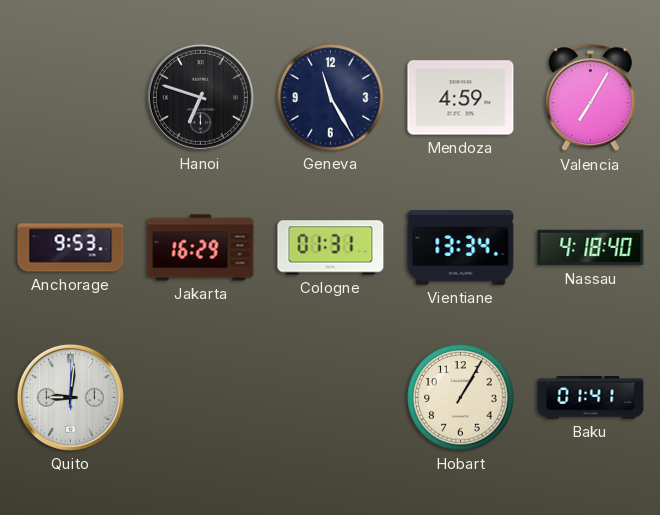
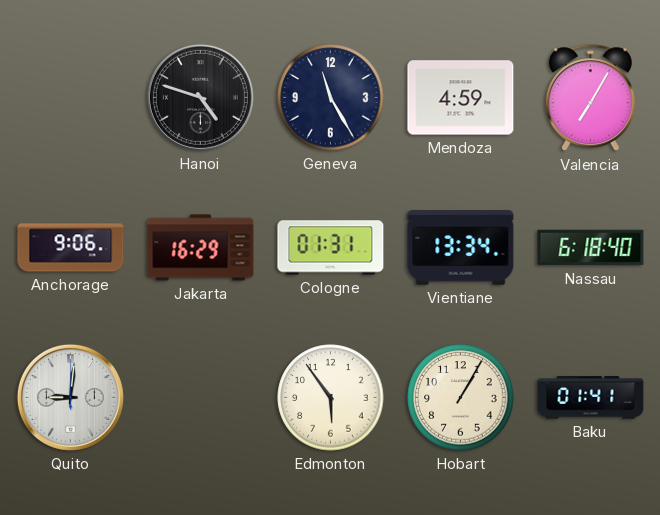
Hanoi: 6:48 -> 4:48
Anchorage: 9:53 -> 9:06
Nassau: 4:18 -> 6:18
Edmonton: none -> 5:54
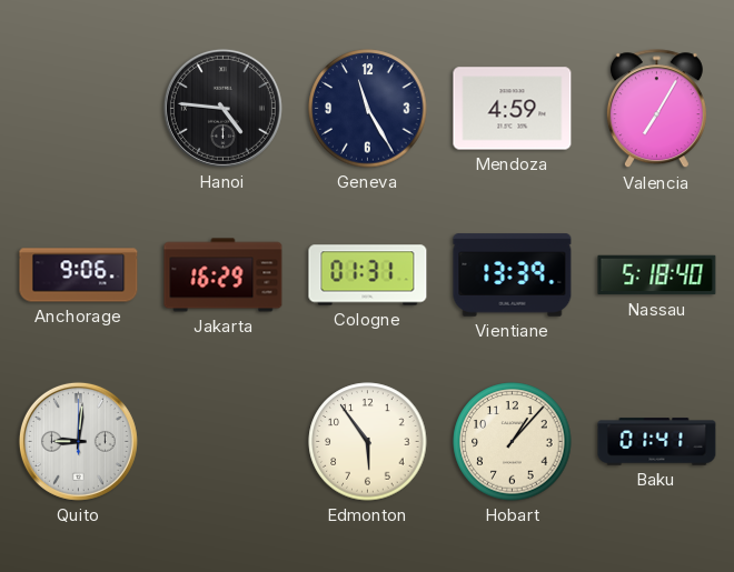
Hanoi: 4:48 -> 4:46
Vientiane: 13:34 -> 13:39
Nassau: 6:18 -> 5:18
Hobart: 1:05 -> 1:07
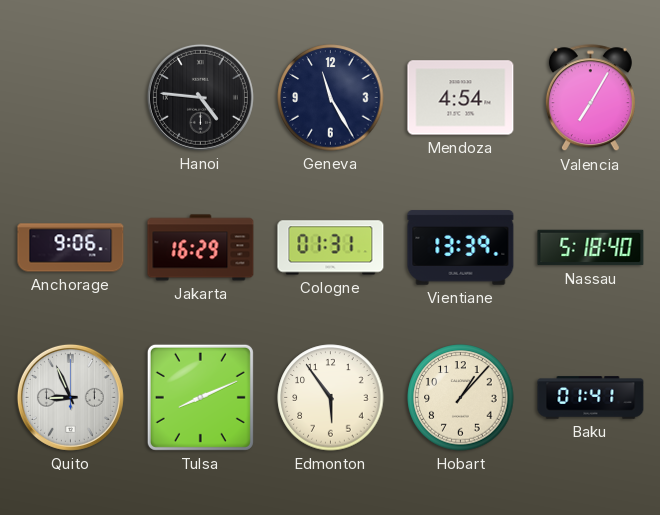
Mendoza: 4:59 -> 4:54
Quito: 9:01 -> 8:56
Tulsa: none -> 8:11
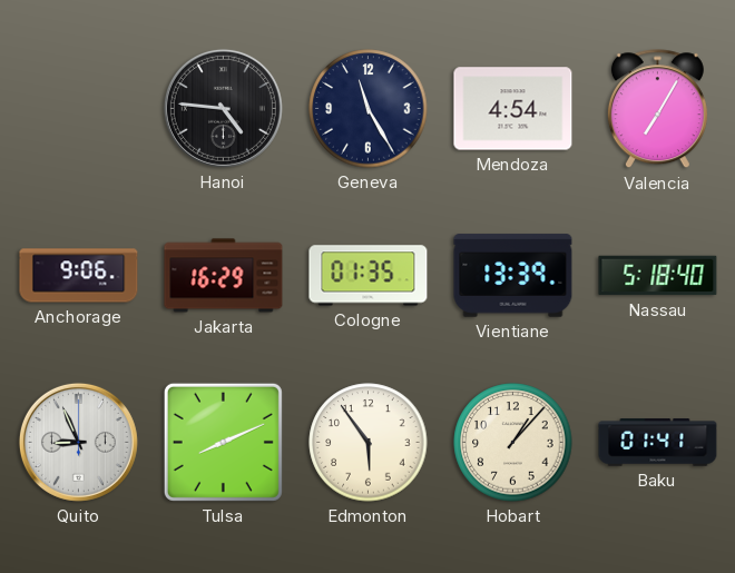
Cologne: 01:31 -> 01:35
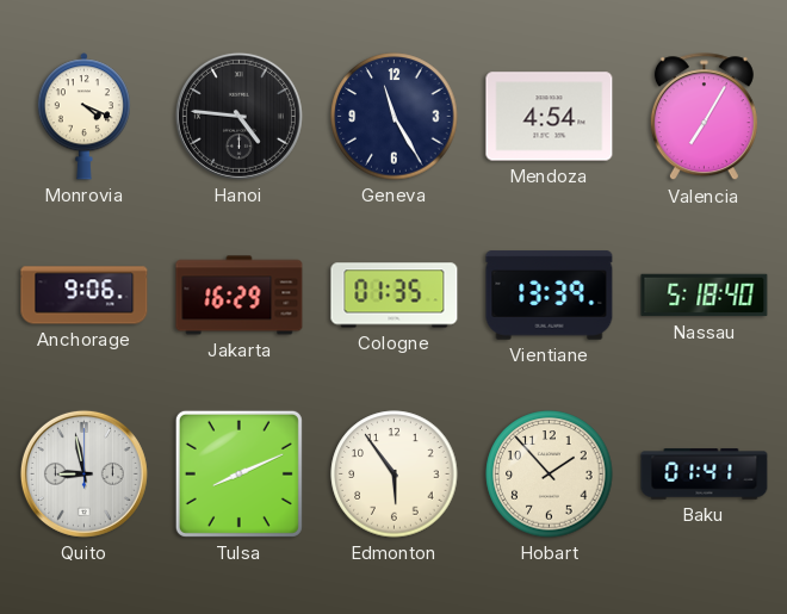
Monrovia: none -> 4:19
Quito: 8:56 -> 8:58
Hobart: 1:07 -> 1:53
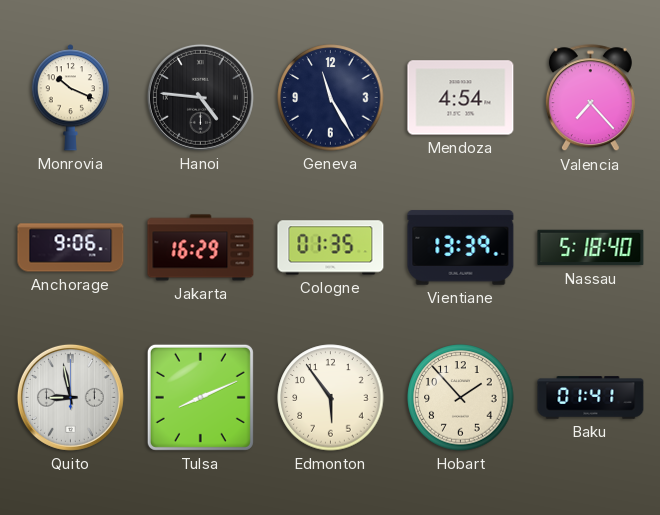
Monrovia: 4:19 -> 10:19
Valencia: 7:05 -> 7:23
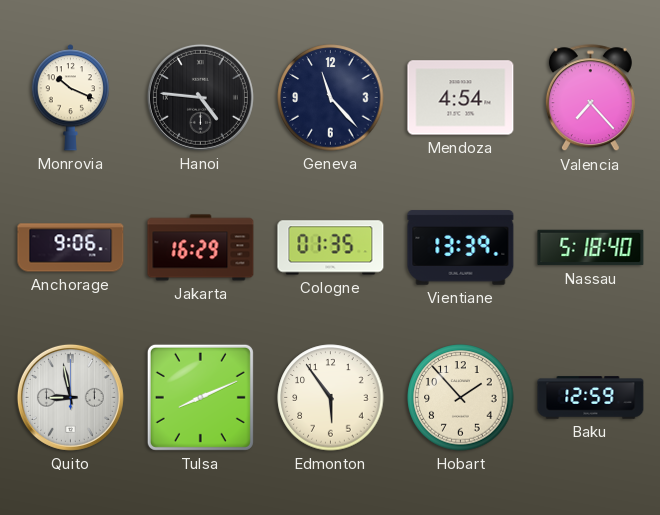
Geneva: 11:25 -> 11:23
Baku: 01:41 -> 12:59
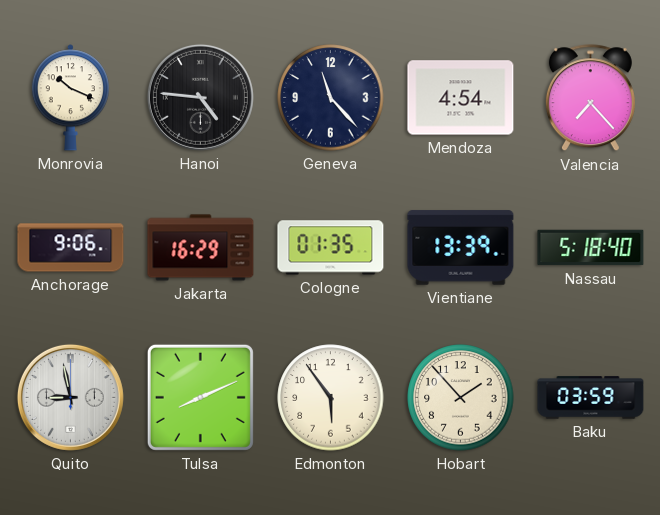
Baku: 12:59 -> 03:59
